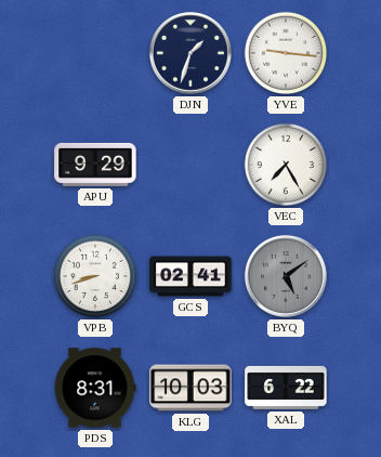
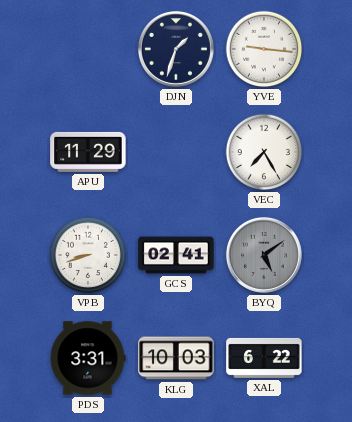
APU: 9:29 -> 11:29
PDS: 8:31 -> 3:31
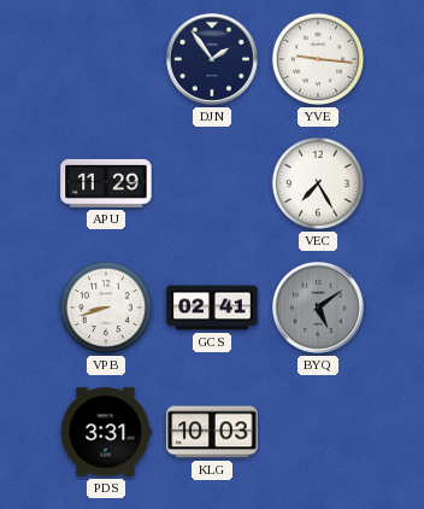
DJN: 1:33 -> 1:54
XAL: 6:22 -> none
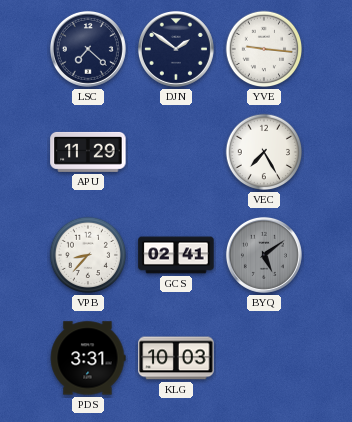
LSC: none -> 7:22
DJN: 1:54 -> 1:51
VPB: 8:42 -> 8:37
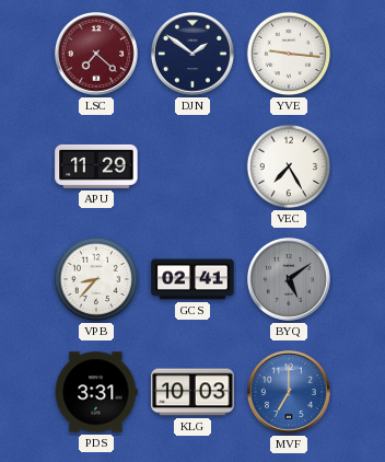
LSC dial: navy -> burgundy
MVF: none -> 7:00
